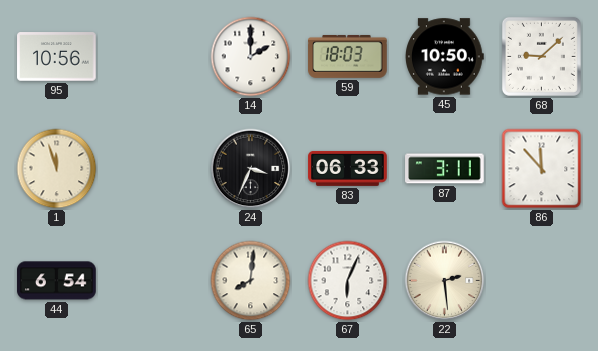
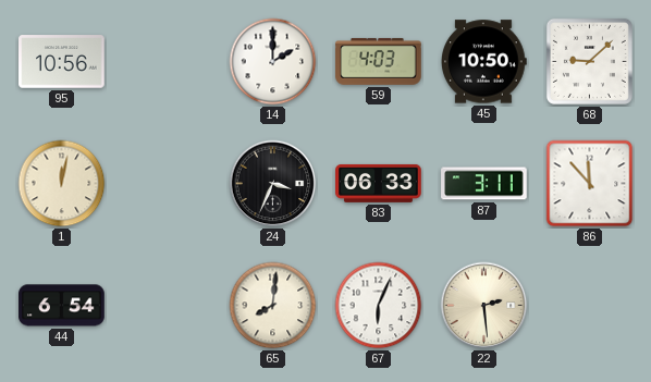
59: 18:03 -> 4:03
1: 11:57 -> 12:02
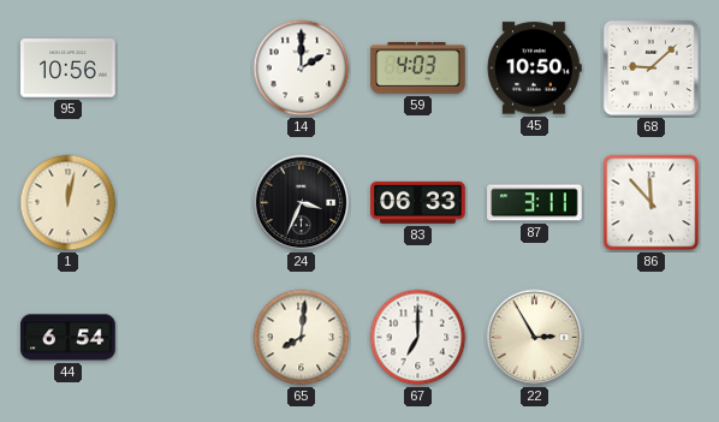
67: 6:04 -> 7:00
22: 2:29 -> 2:55
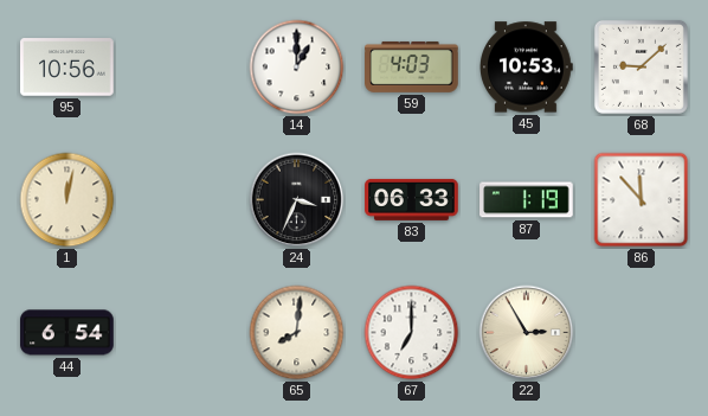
14: 2:00 -> 1:00
45: 10:50 -> 10:53
87: 3:11 -> 1:19
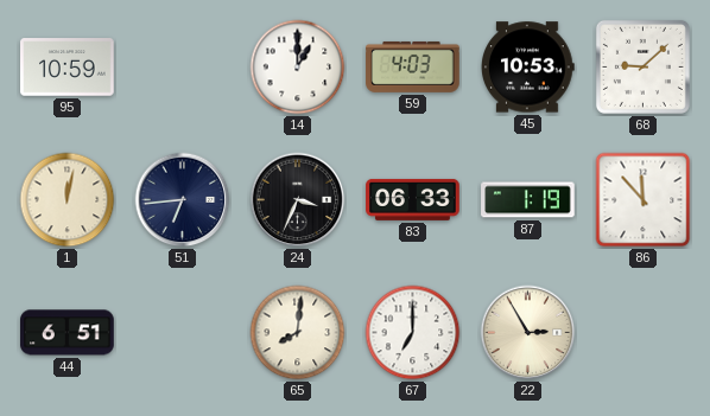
95: 10:56 -> 10:59
51: none -> 6:44
44: 6:54 -> 6:51
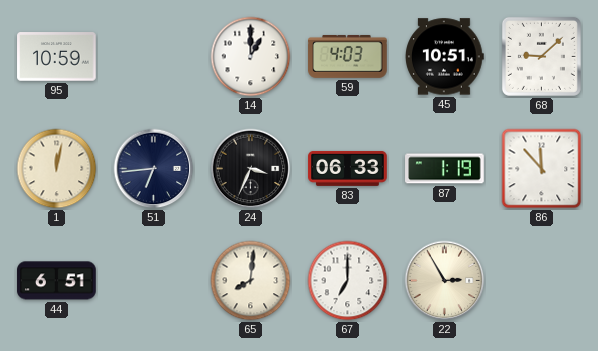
45: 10:53 -> 10:51
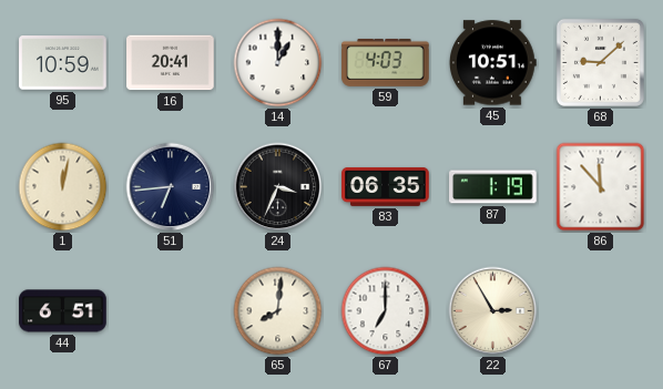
16: none -> 20:41
83: 06:33 -> 06:35
